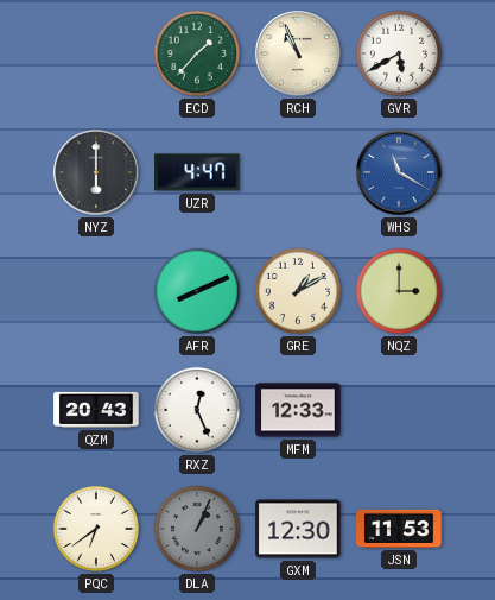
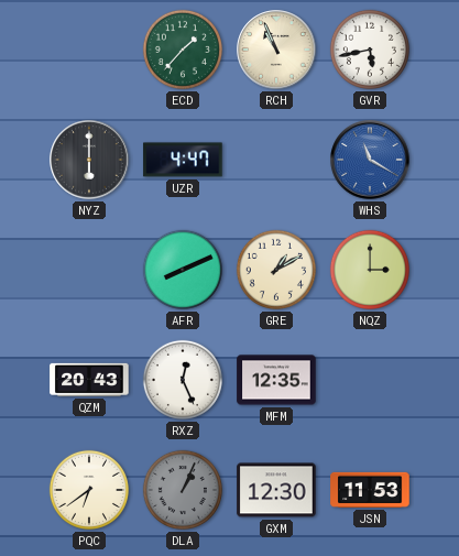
GVR: 5:40 -> 5:43
MFM: 12:33 -> 12:35
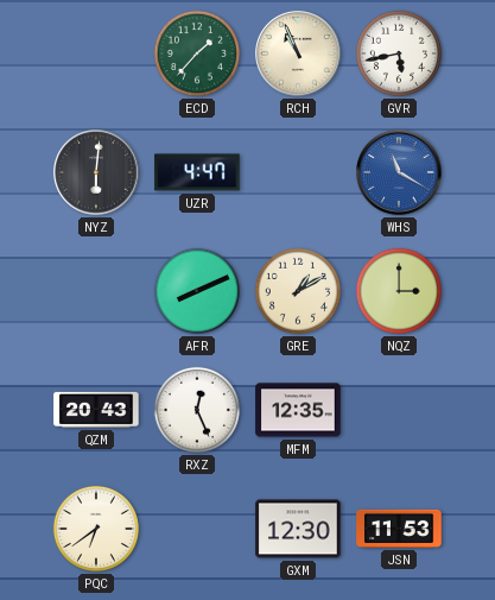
NYZ: 6:00 -> 6:01
DLA: 1:04 -> none
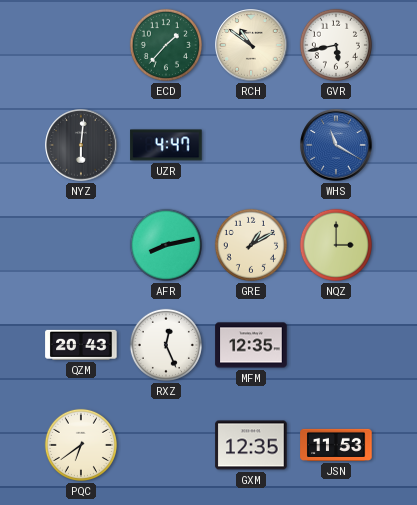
RCH: 10:56 -> 10:51
AFR: 8:11 -> 8:13
GXM: 12:30 -> 12:35
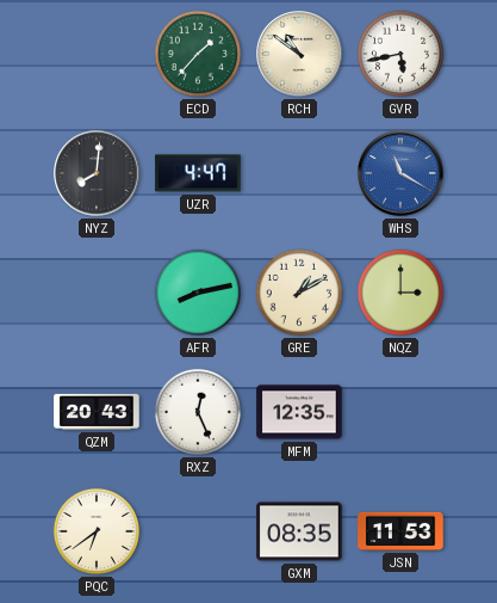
NYZ: 6:01 -> 8:01
GXM: 12:35 -> 08:35
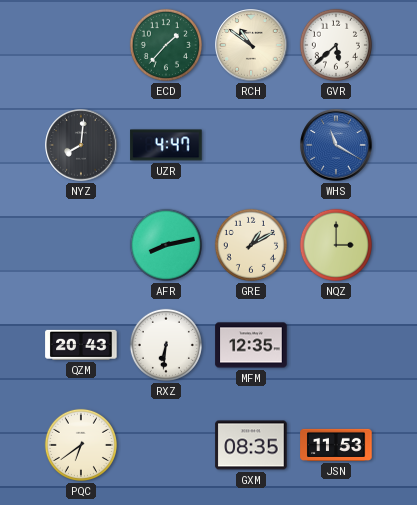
GVR: 5:43 -> 5:38
RXZ: 12:26 -> 6:31
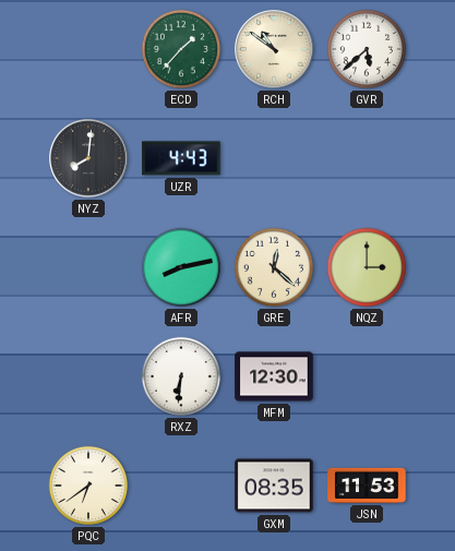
UZR: 4:47 -> 4:43
WHS: 11:20 -> none
GRE: 1:10 -> 12:22
QZM: 20:43 -> none
MFM: 12:35 -> 12:30
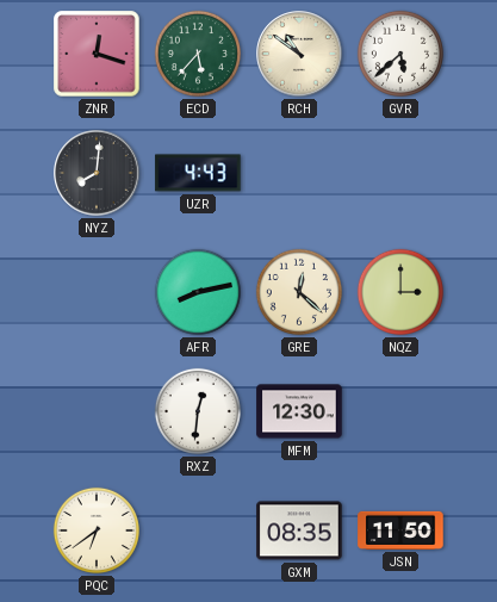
ZNR: none -> 12:18
ECD: 1:37 -> 5:37
RXZ: 6:31 -> 12:31
JSN: 11:53 -> 11:50
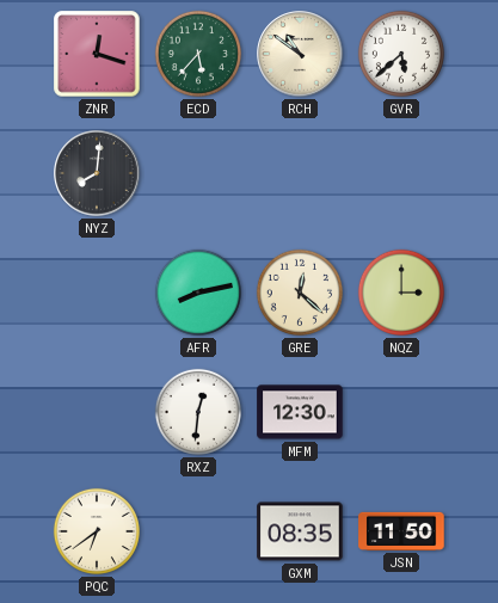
UZR: 4:43 -> none
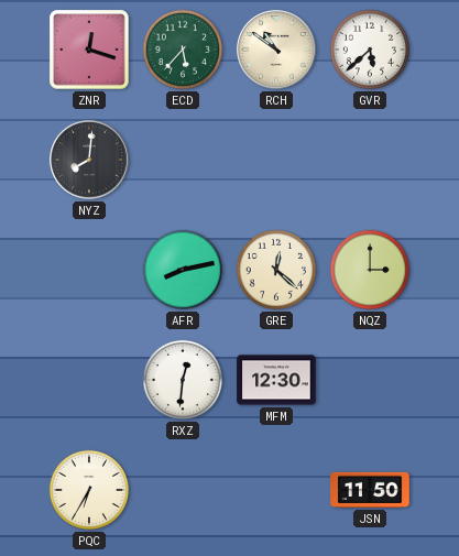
PQC: 6:39 -> 6:35
GXM: 08:35 -> none
